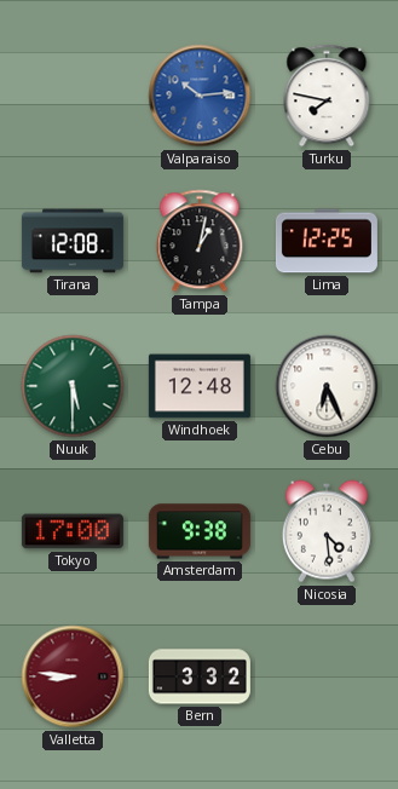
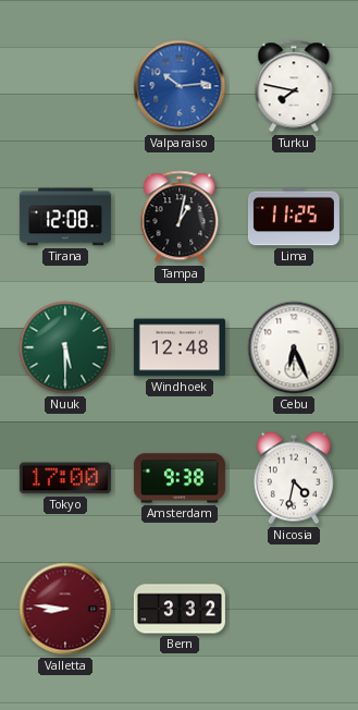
Lima: 12:25 -> 11:25
Nicosia: 4:29 -> 4:32
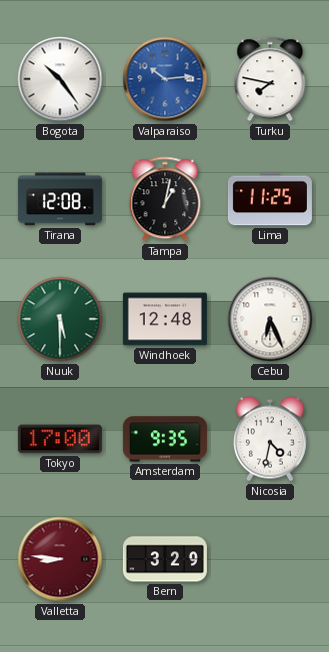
Bogota: none -> 10:24
Amsterdam: 9:38 -> 9:35
Bern: 3:32 -> 3:29
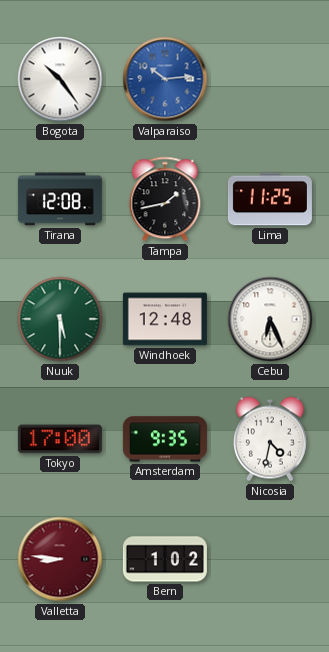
Turku: 7:47 -> none
Tampa: 1:02 -> 1:43
Bern: 3:29 -> 1:02
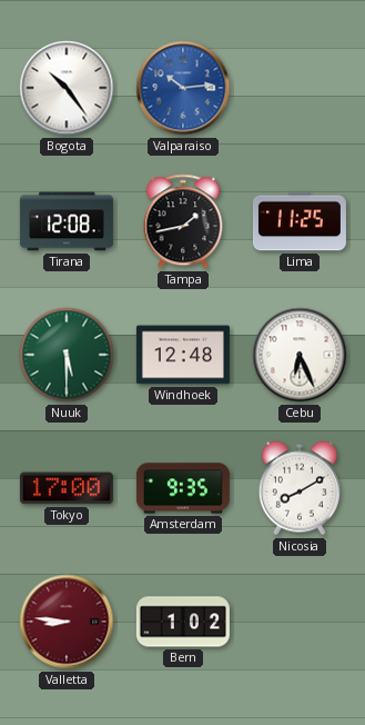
Nicosia: 4:32 -> 8:10
